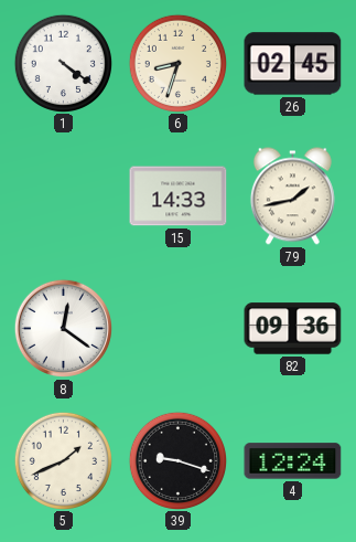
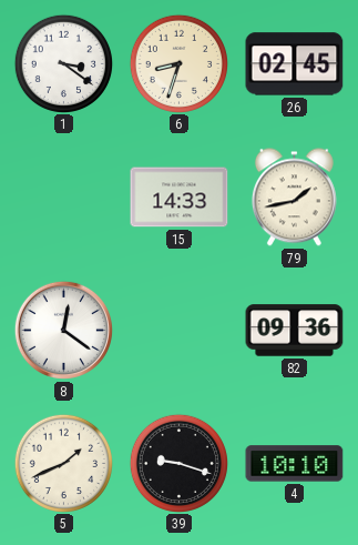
1: 4:21 -> 3:21
4: 12:24 -> 10:10
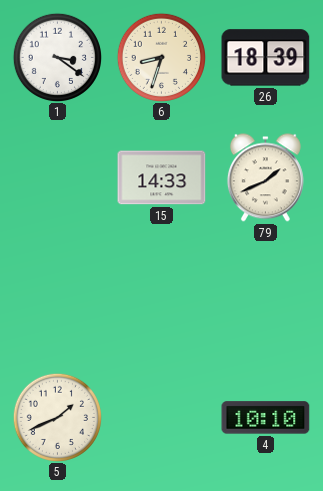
26: 02:45 -> 18:39
79: 1:43 -> 1:41
8: 12:21 -> none
82: 09:36 -> none
39: 9:18 -> none
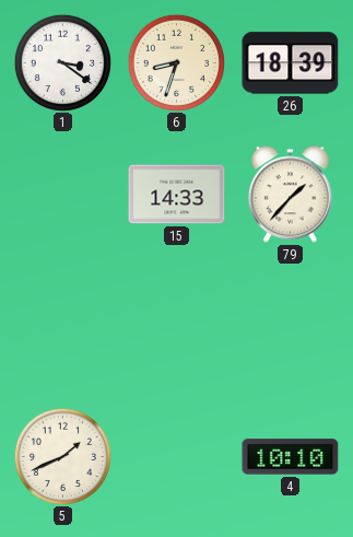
79: 1:41 -> 1:37
